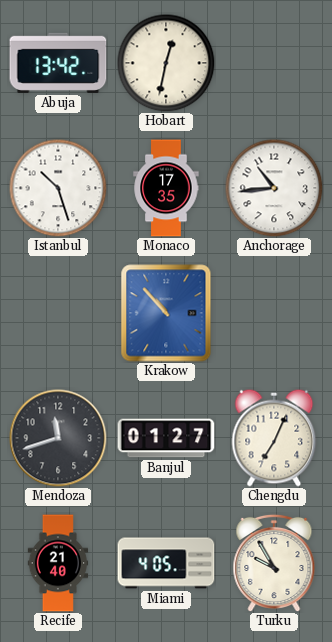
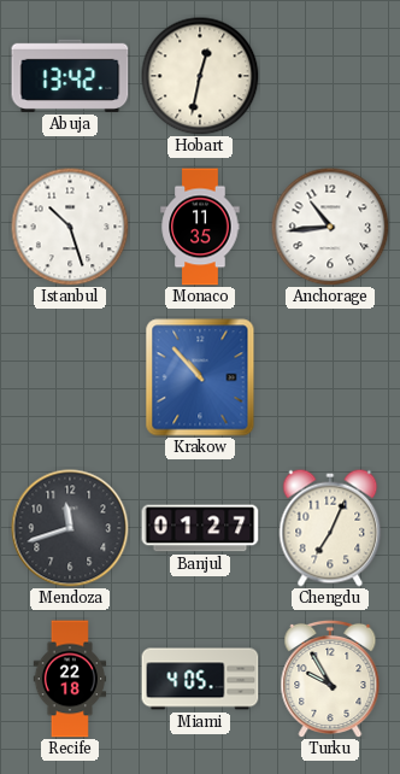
Monaco: 17:35 -> 11:35
Recife: 21:40 -> 22:18
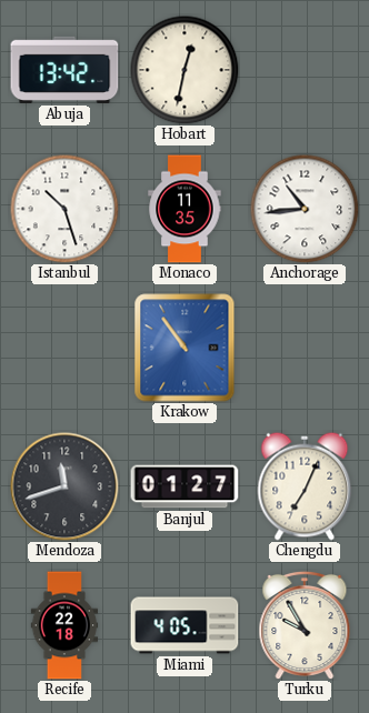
Krakow: 10:53 -> 10:54
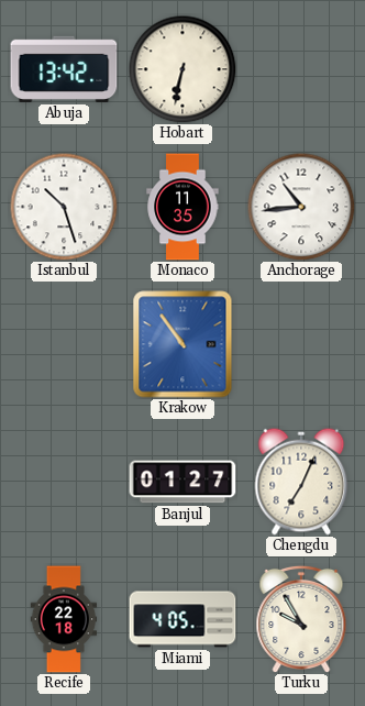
Hobart: 12:32 -> 6:32
Mendoza: 11:42 -> none
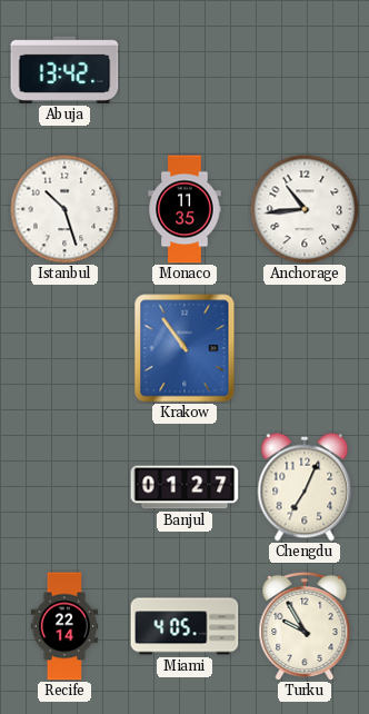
Hobart: 6:32 -> none
Recife: 22:18 -> 22:14
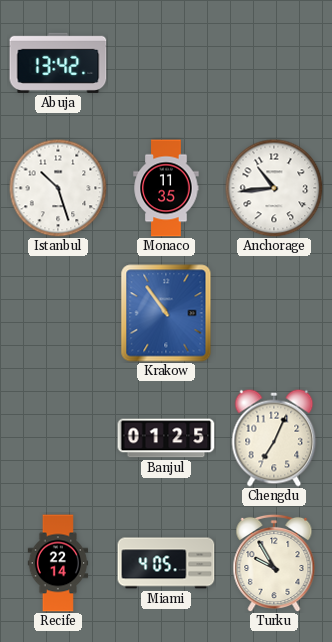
Banjul: 01:27 -> 01:25
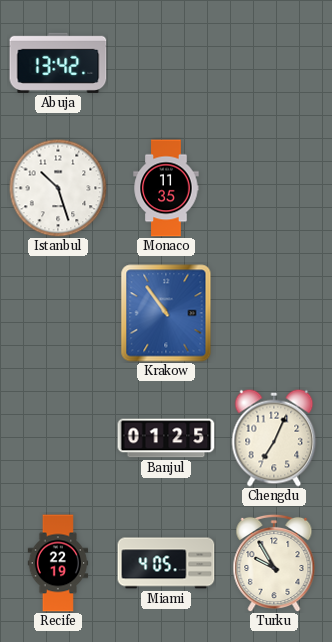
Anchorage: 10:44 -> none
Recife: 22:14 -> 22:19
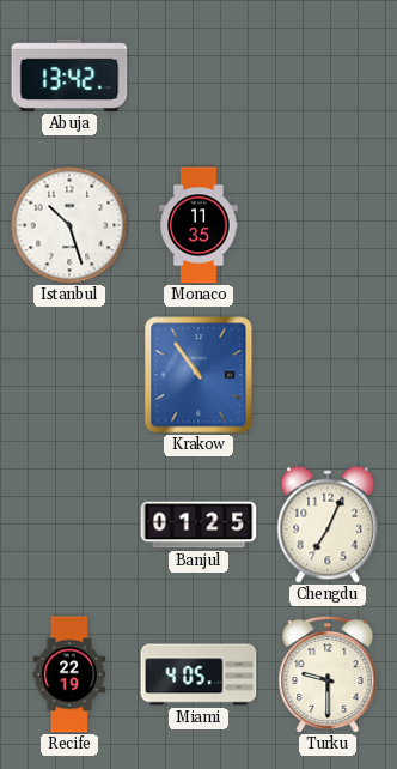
Turku: 9:55 -> 9:30
